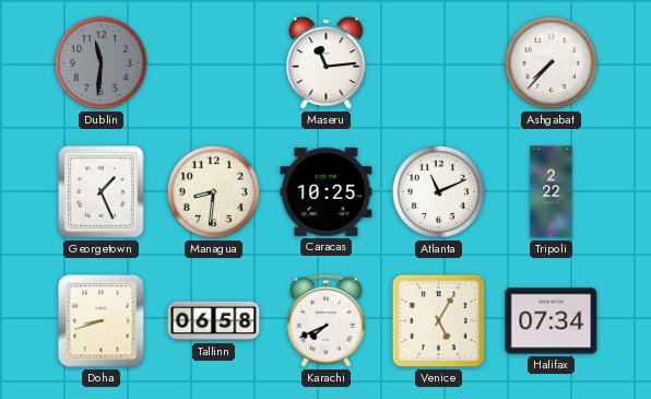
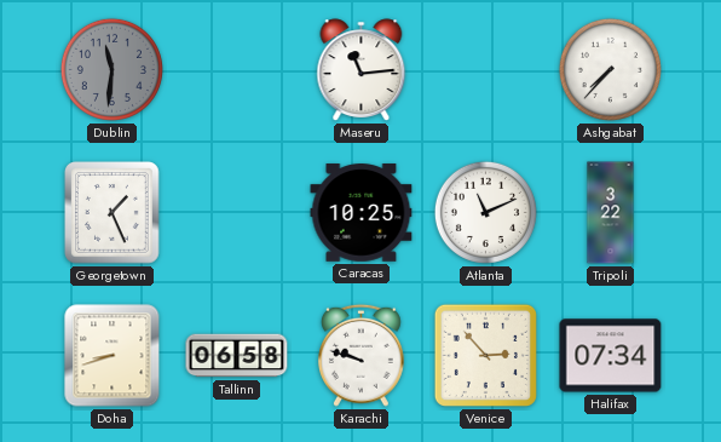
Managua: 8:31 -> none
Tripoli: 2:22 -> 3:22
Karachi: 7:41 -> 9:48
Venice: 5:05 -> 2:53
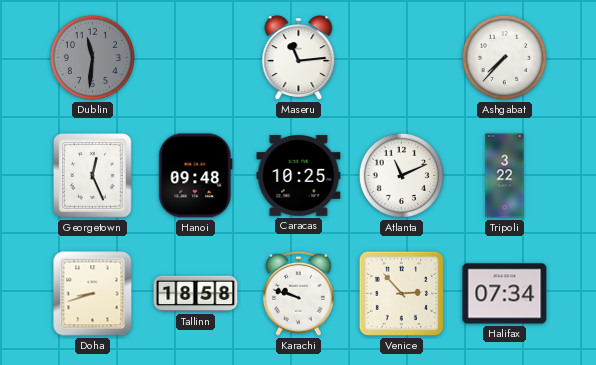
Georgetown: 1:26 -> 12:26
Hanoi: none -> 09:48
Tallinn: 06:58 -> 18:58
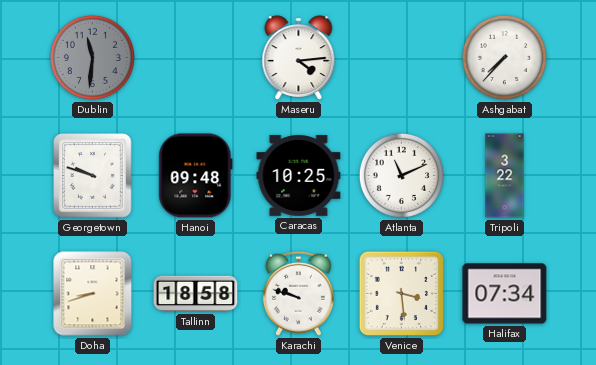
Maseru: 11:14 -> 4:14
Georgetown: 12:26 -> 9:48
Venice: 2:53 -> 3:29
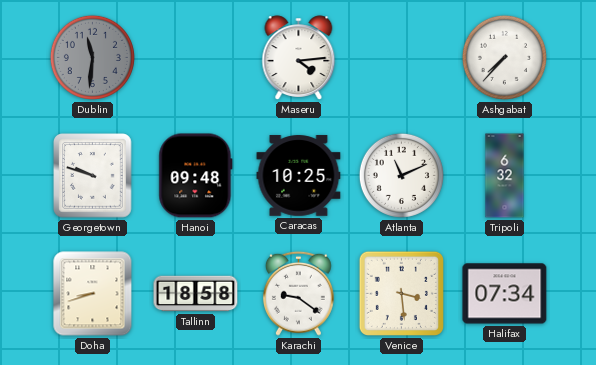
Tripoli: 3:22 -> 6:32
Karachi: 9:48 -> 9:21
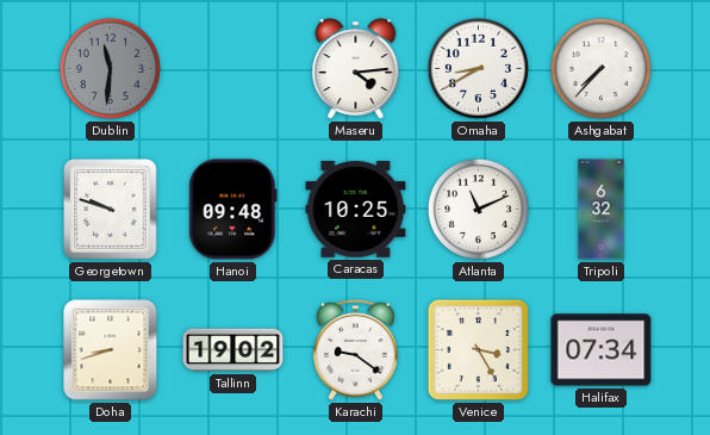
Omaha: none -> 8:40
Tallinn: 18:58 -> 19:02
Venice: 3:29 -> 3:25
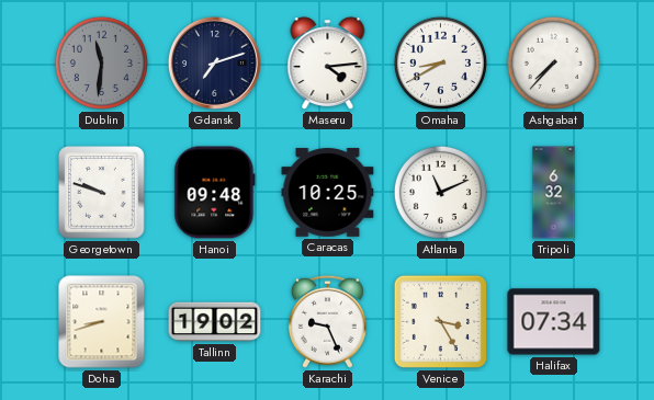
Gdansk: none -> 7:12
Karachi: 9:21 -> 9:26
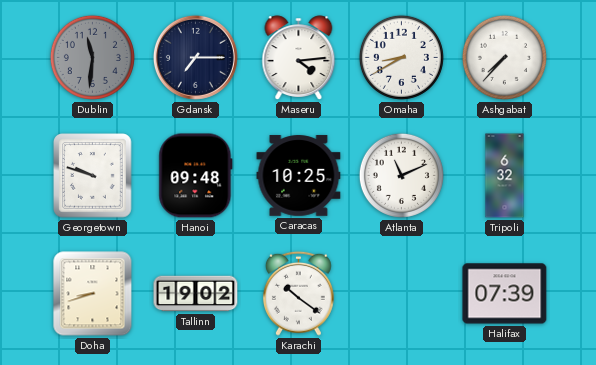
Gdansk: 7:12 -> 7:15
Karachi: 9:26 -> 10:21
Venice: 3:25 -> none
Halifax: 07:34 -> 07:39
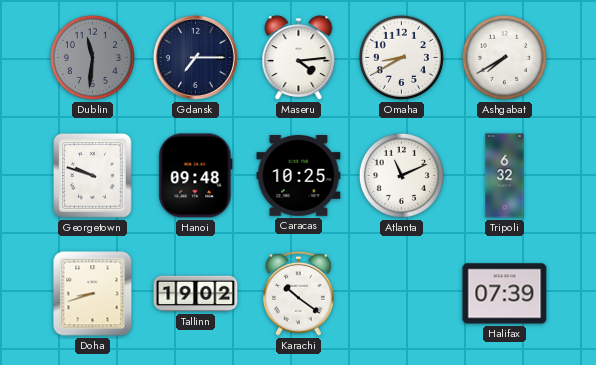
Ashgabat: 7:37 -> 7:40
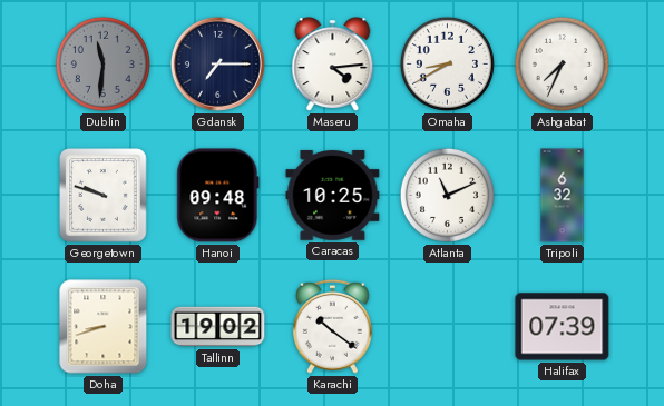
Ashgabat: 7:40 -> 7:34
